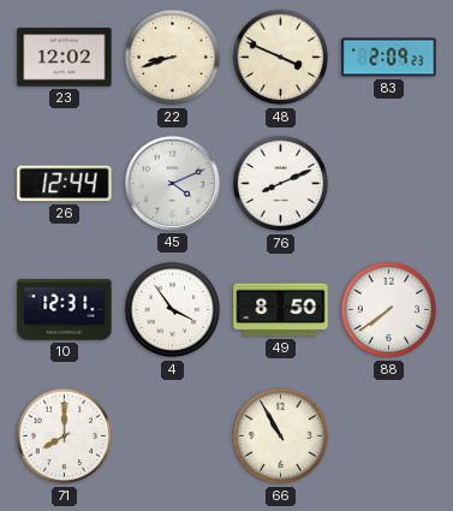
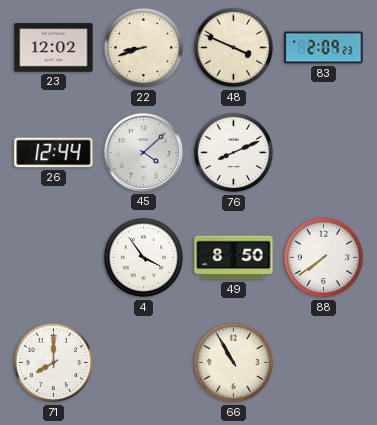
45: 4:11 -> 4:08
10: 12:31 -> none
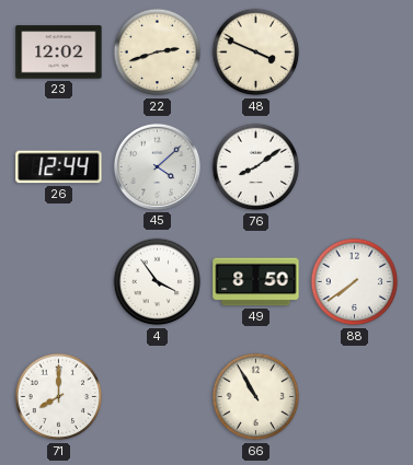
22: 8:42 -> 2:42
83: 2:09 -> none
76: 8:11 -> 8:09
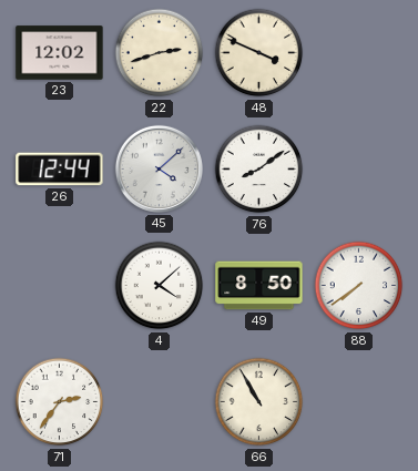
4: 3:54 -> 4:08
71: 8:00 -> 2:36
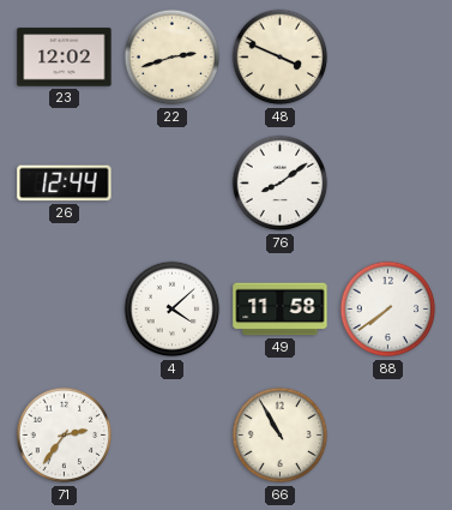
45: 4:08 -> none
49: 8:50 -> 11:58
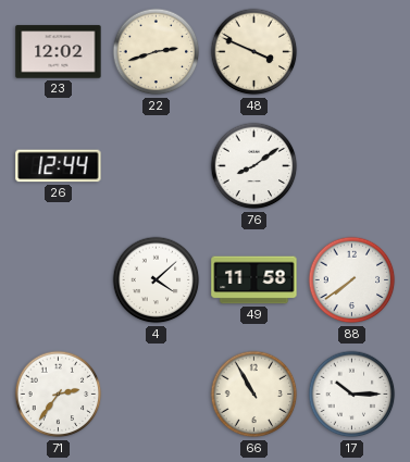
17: none -> 10:15
